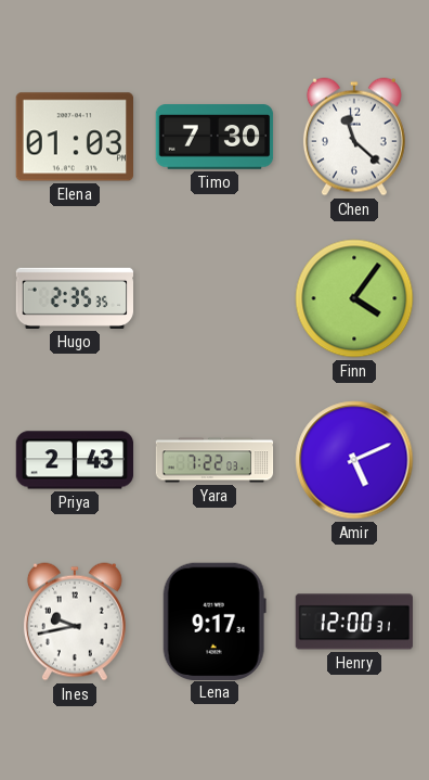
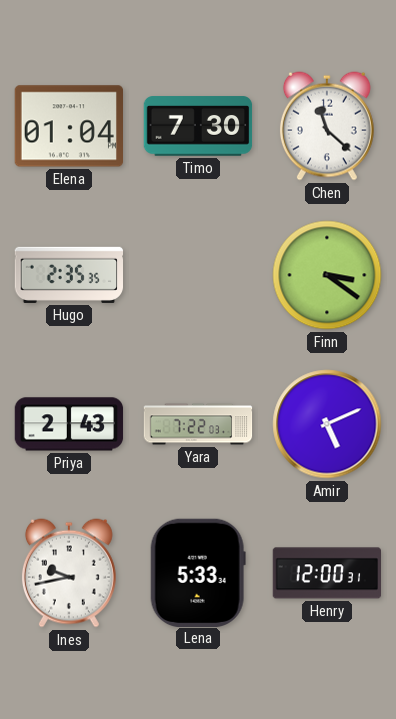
Elena: 01:03 -> 01:04
Finn: 4:06 -> 3:21
Lena: 9:17 -> 5:33
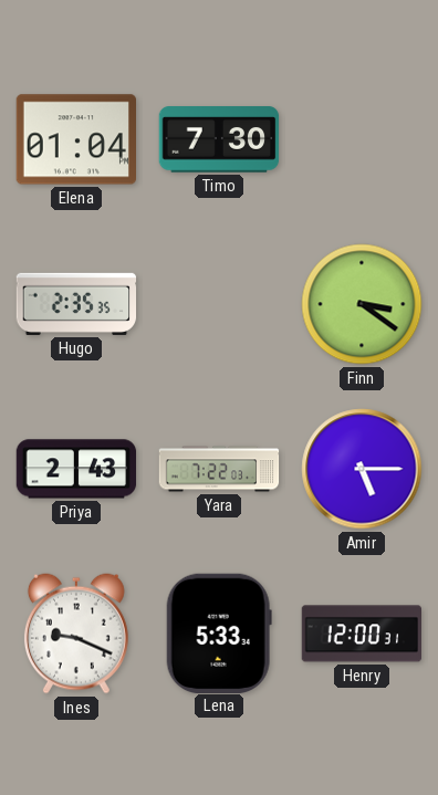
Chen: 11:22 -> none
Amir: 5:11 -> 5:15
Ines: 9:43 -> 9:19
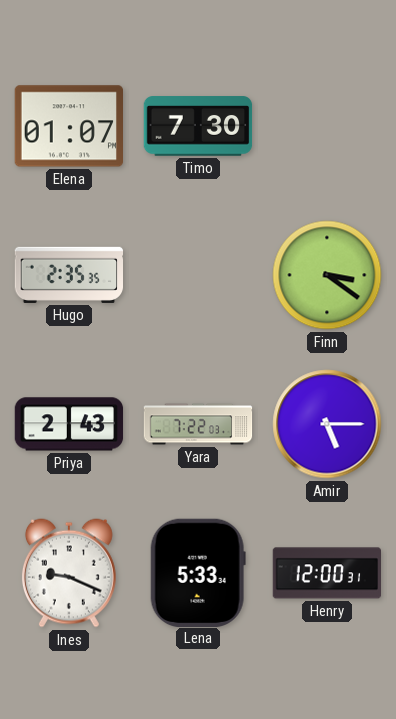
Elena: 01:04 -> 01:07
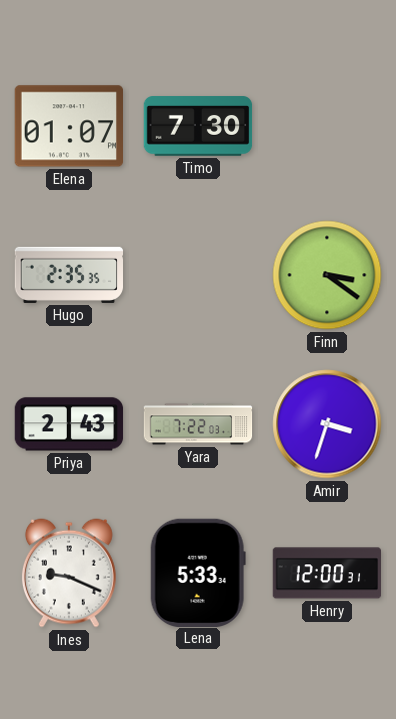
Amir: 5:15 -> 3:33
